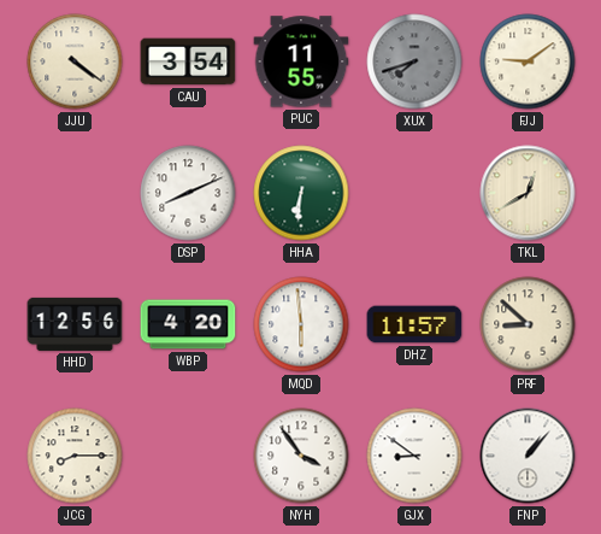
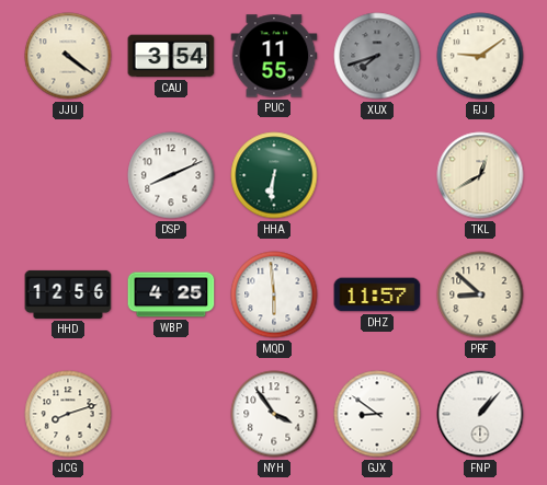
WBP: 4:20 -> 4:25
JCG: 8:15 -> 8:12
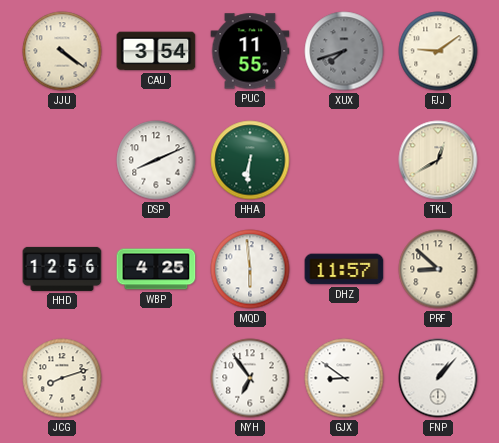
NYH: 3:54 -> 6:54
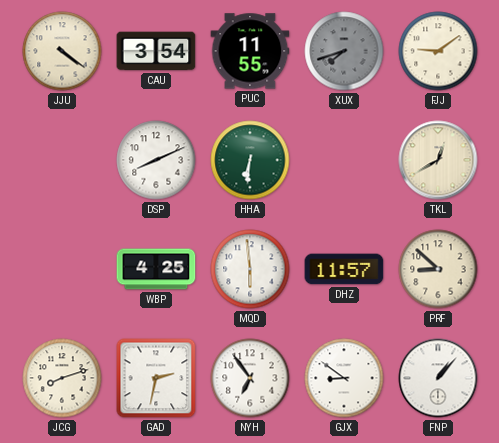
HHD: 12:56 -> none
GAD: none -> 2:32
